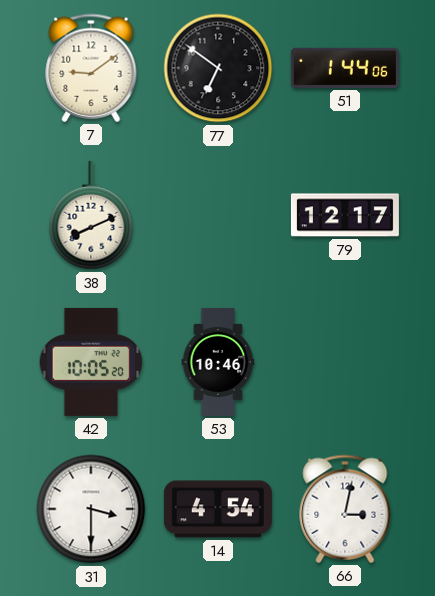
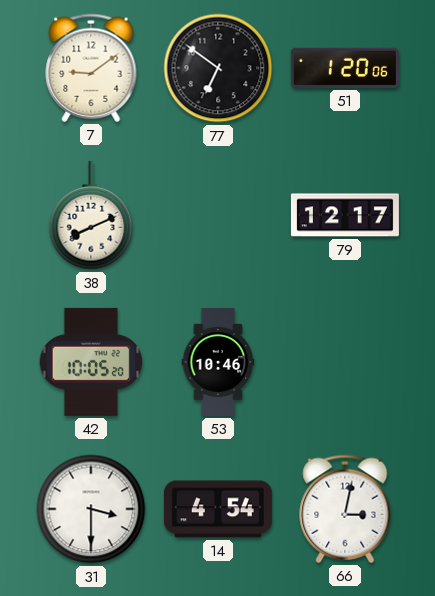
51: 1:44 -> 1:20
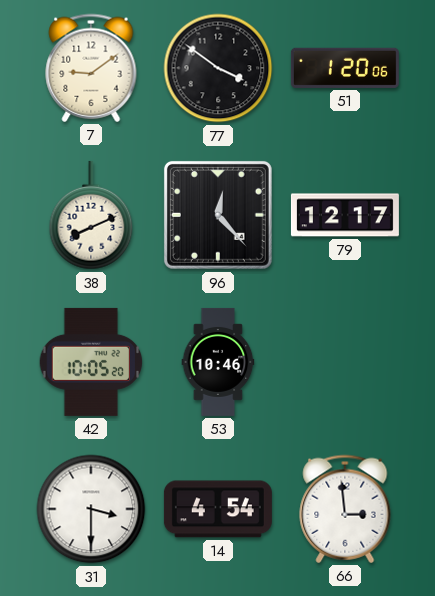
77: 6:51 -> 3:51
96: none -> 12:23
66: 3:02 -> 2:59
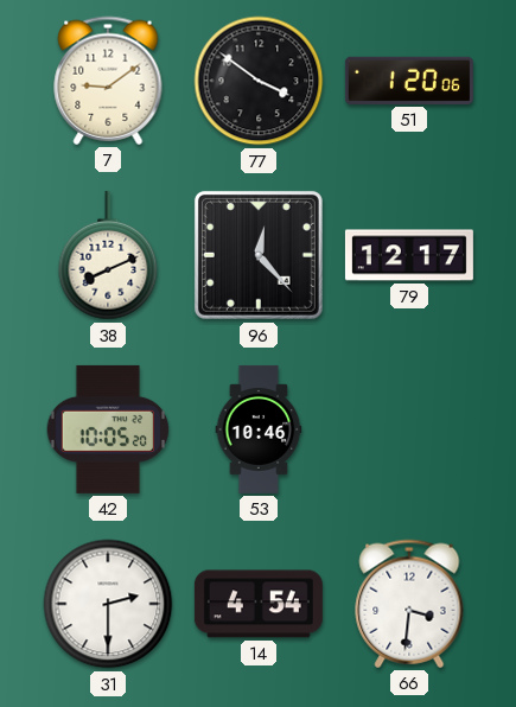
31: 3:30 -> 2:30
66: 2:59 -> 3:31
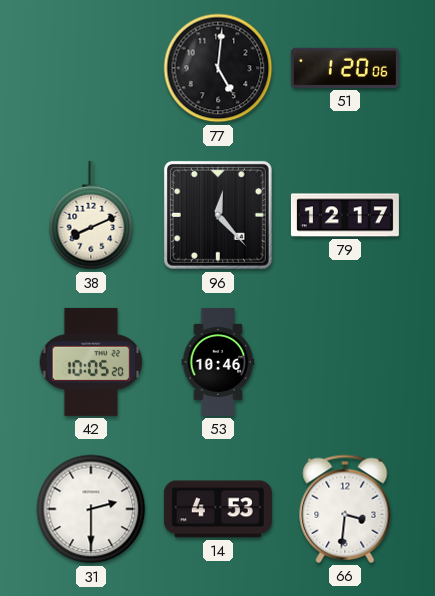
7: 9:09 -> none
77: 3:51 -> 5:01
14: 4:54 -> 4:53
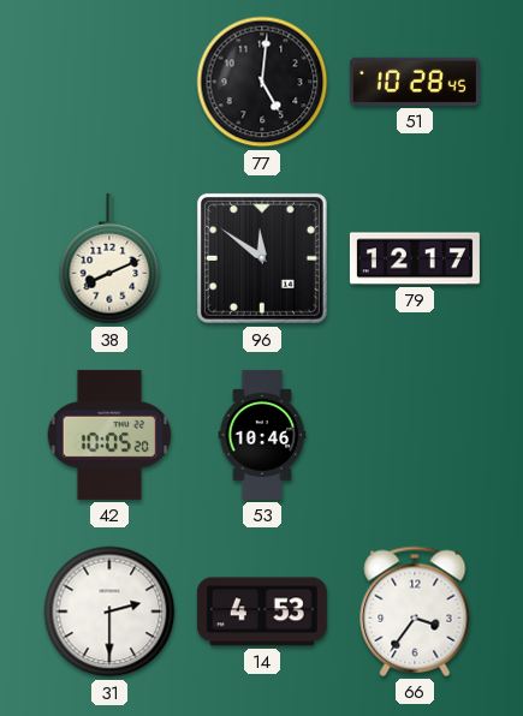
51: 1:20 -> 10:28
96: 12:23 -> 11:51
66: 3:31 -> 3:36
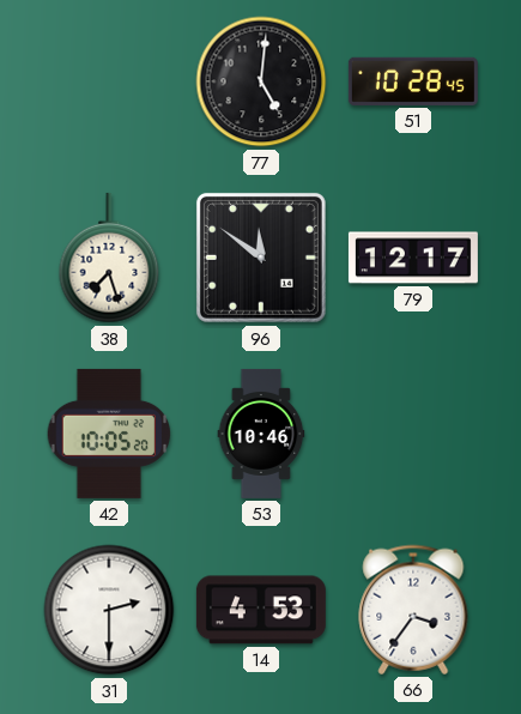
38: 8:11 -> 7:27
